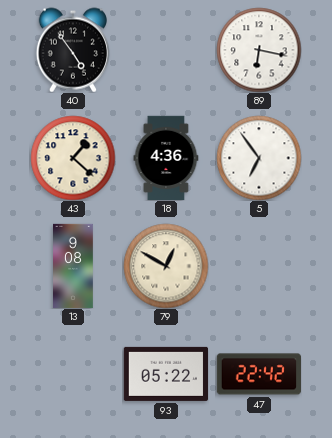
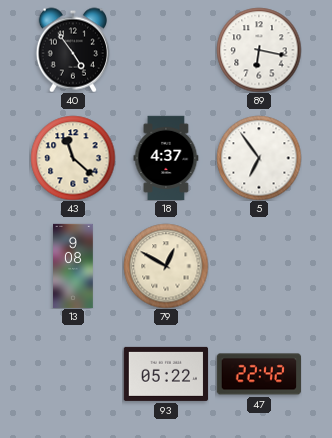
43: 1:22 -> 11:22
18: 4:36 -> 4:37
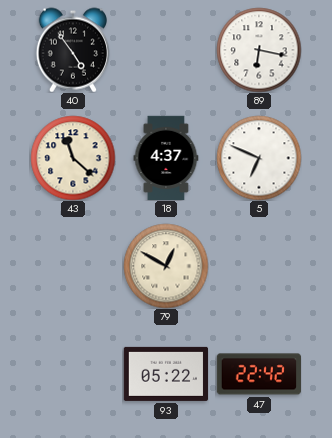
5: 6:54 -> 6:49
13: 9:08 -> none
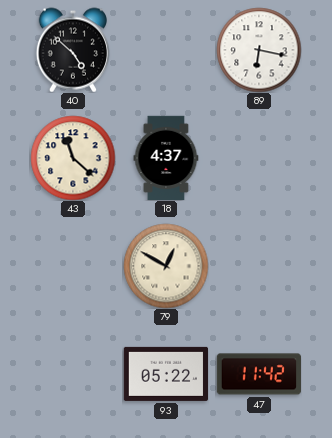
40: 4:54 -> 4:52
5: 6:49 -> none
47: 22:42 -> 11:42
